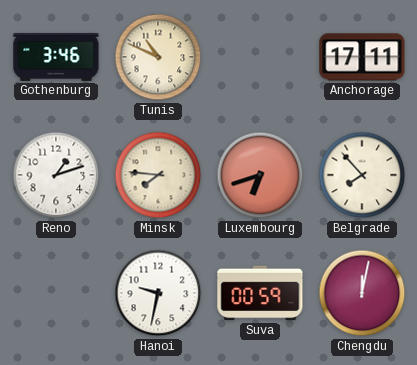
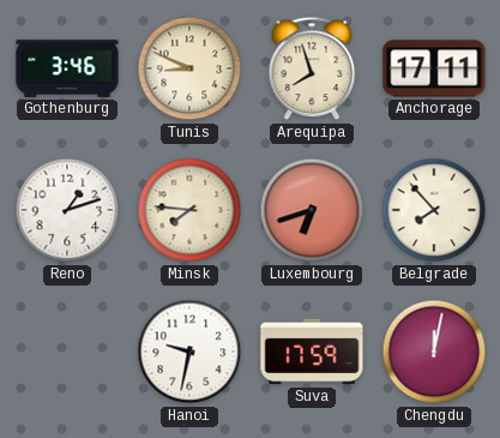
Tunis: 10:49 -> 8:49
Arequipa: none -> 7:57
Suva: 00:59 -> 17:59
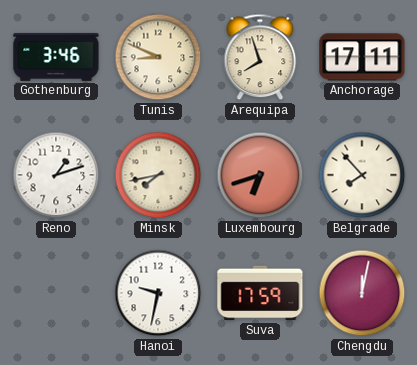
Minsk: 7:46 -> 7:43
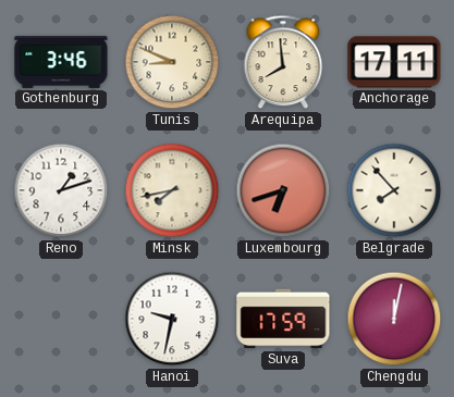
Arequipa: 7:57 -> 7:59
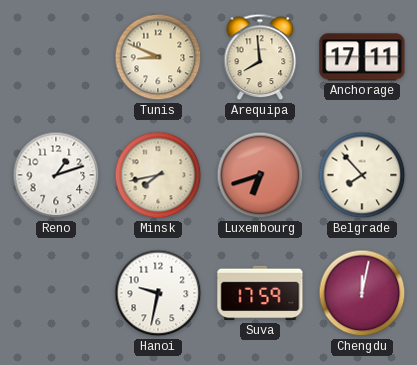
Gothenburg: 3:46 -> none
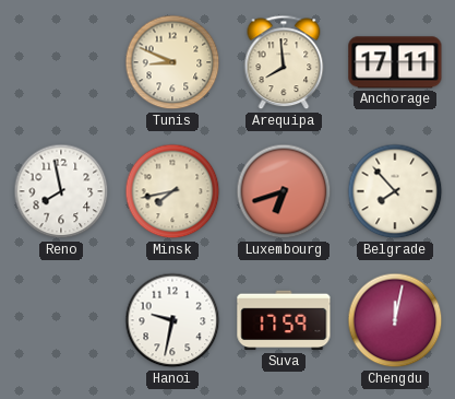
Reno: 1:12 -> 7:58
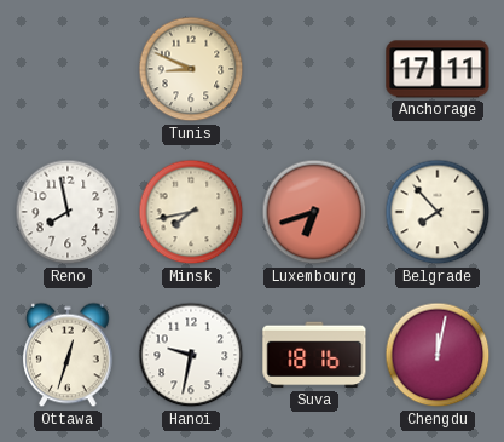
Arequipa: 7:59 -> none
Ottawa: none -> 12:33
Suva: 17:59 -> 18:16
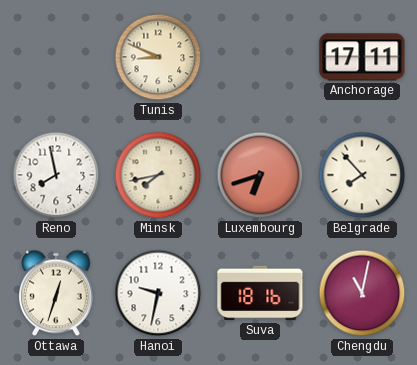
Chengdu: 12:02 -> 11:02
